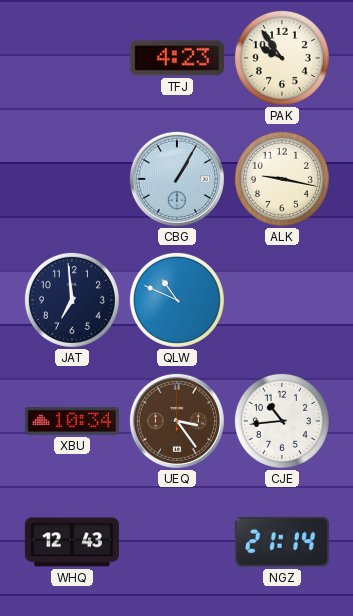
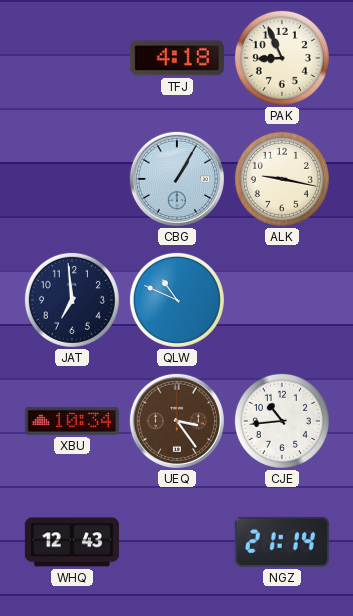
TFJ: 4:23 -> 4:18
PAK: 9:54 -> 8:56
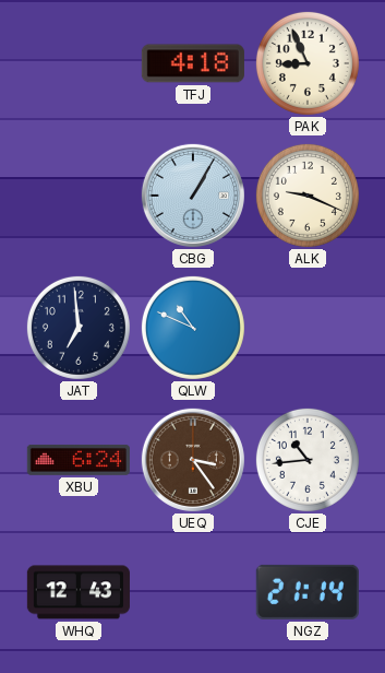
ALK: 9:17 -> 9:19
XBU: 10:34 -> 6:24
